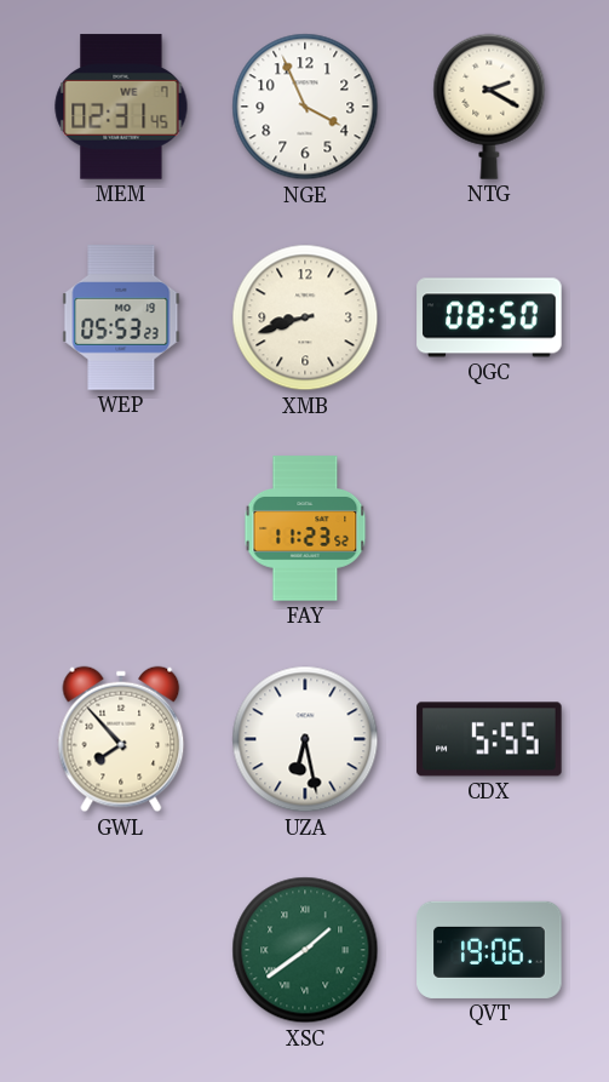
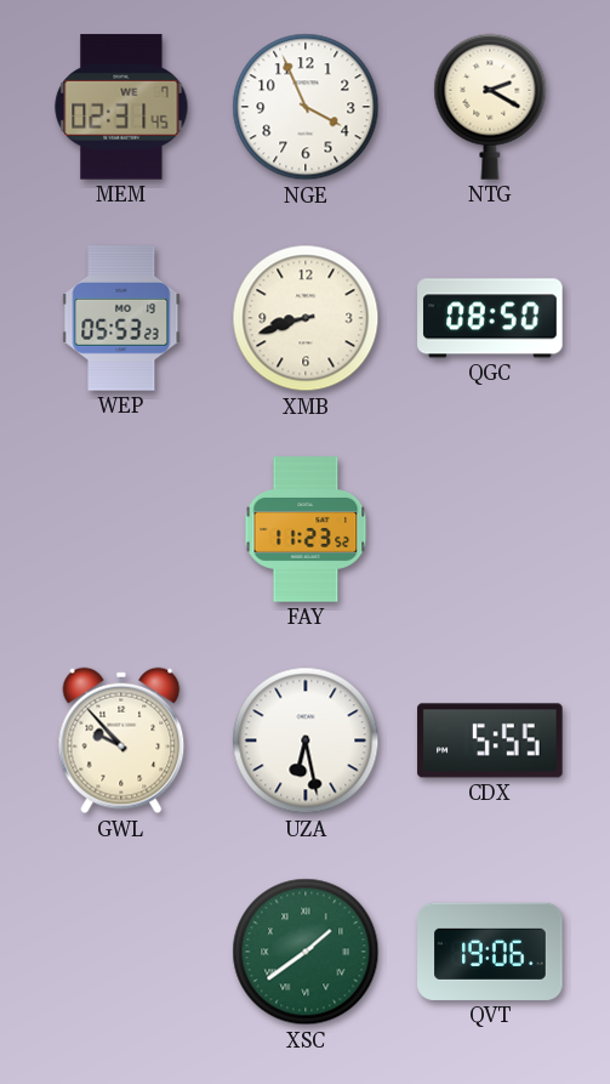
GWL: 7:53 -> 9:53
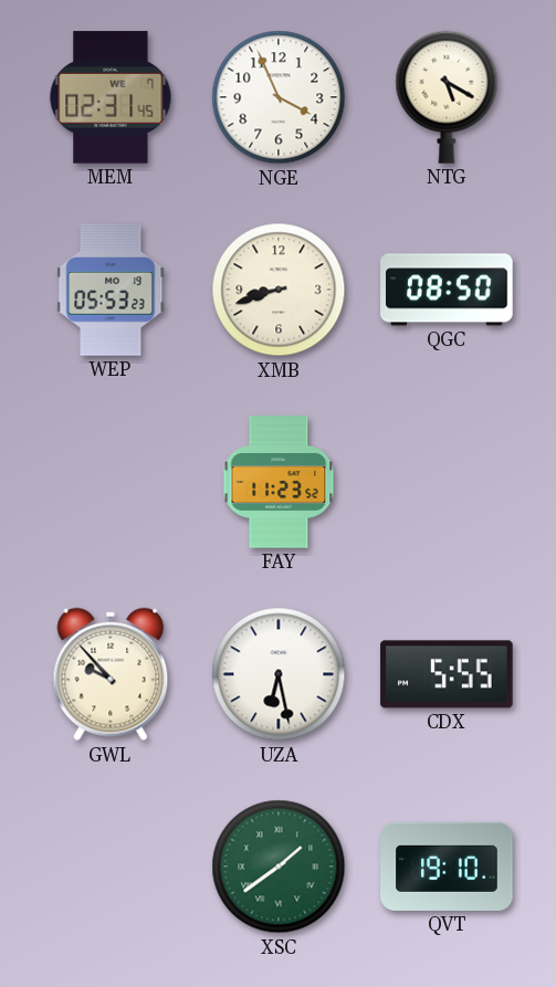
NTG: 2:20 -> 5:20
QVT: 19:06 -> 19:10
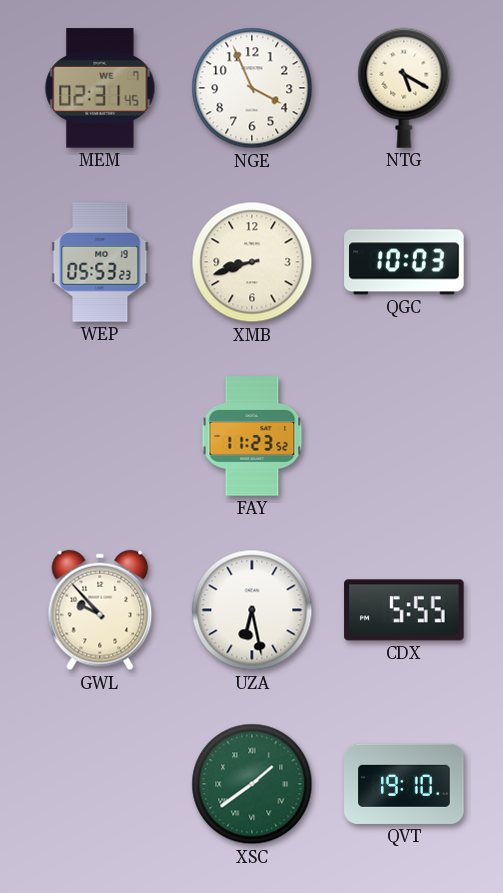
QGC: 08:50 -> 10:03
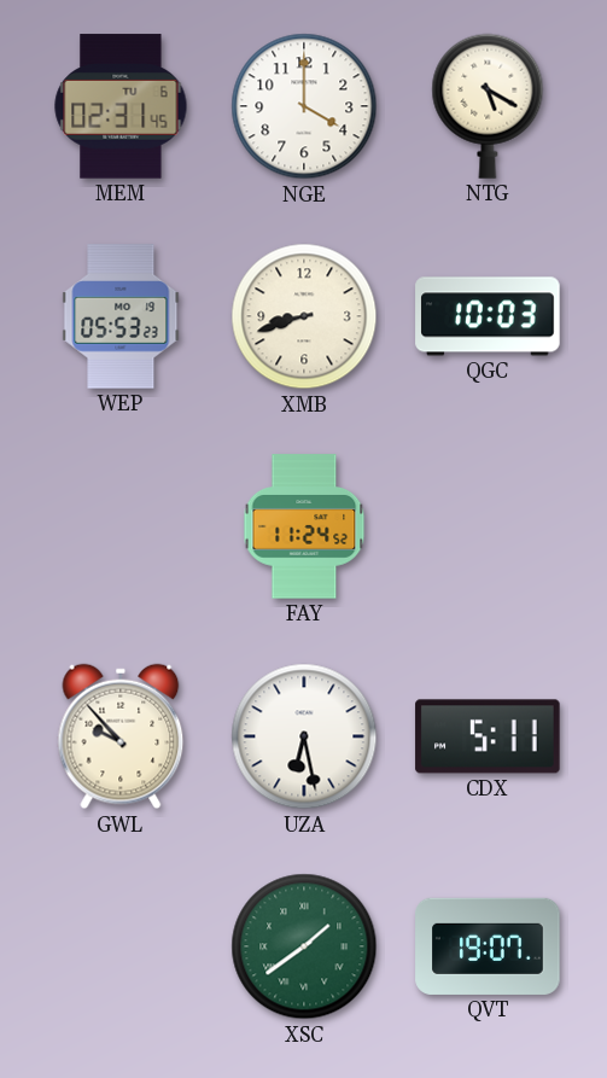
MEM date: WE 7 -> TU 6
NGE: 3:56 -> 4:00
FAY: 11:23 -> 11:24
CDX: 5:55 -> 5:11
QVT: 19:10 -> 19:07
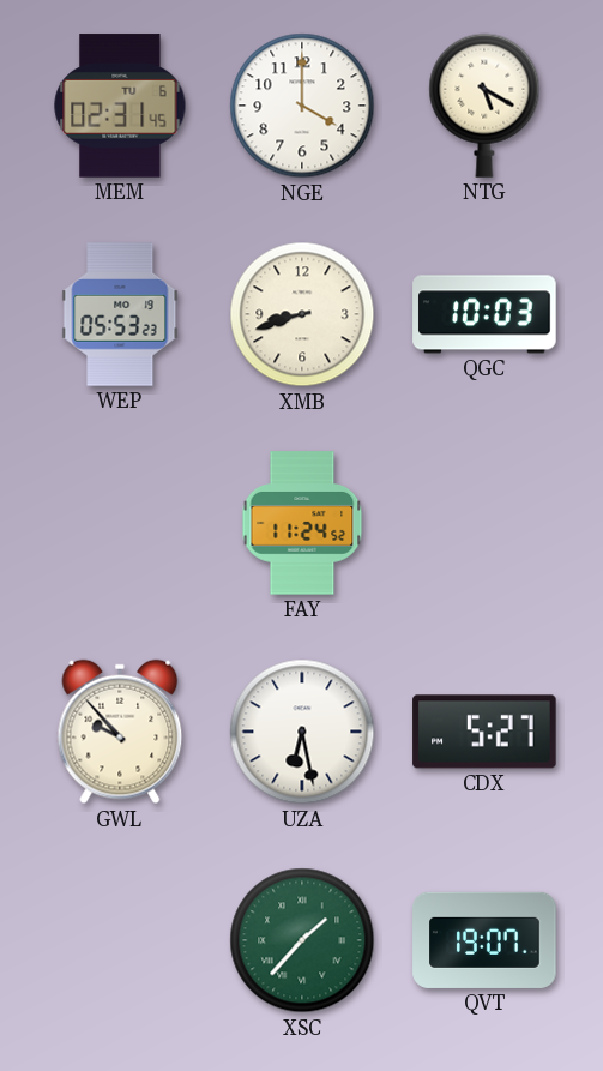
CDX: 5:11 -> 5:27
XSC: 1:39 -> 1:37
